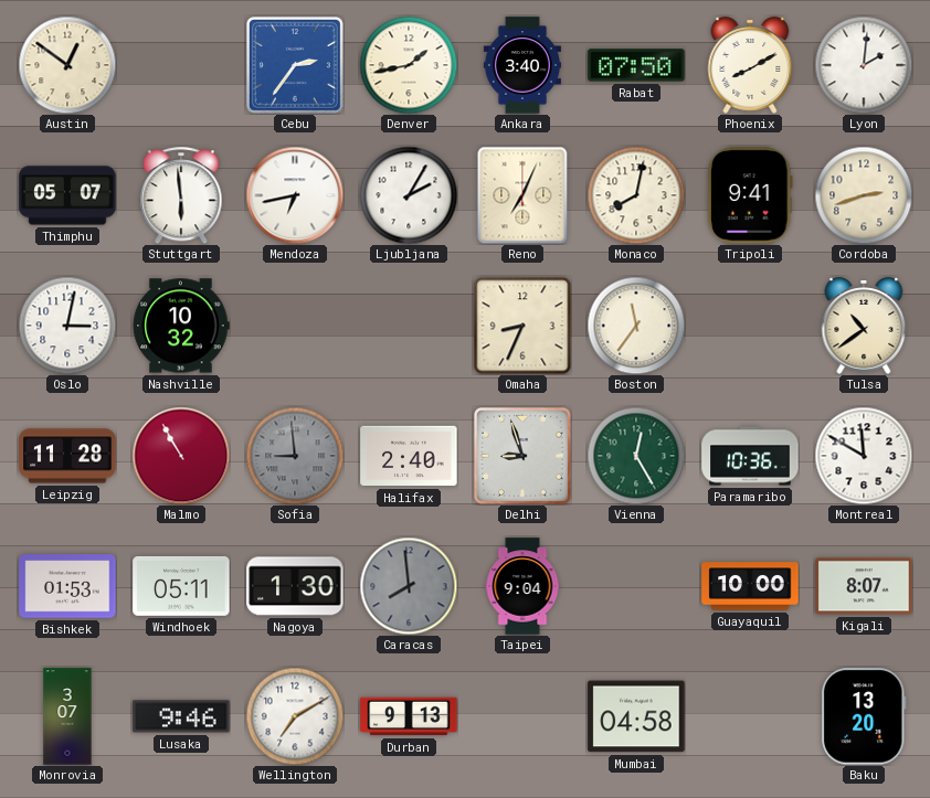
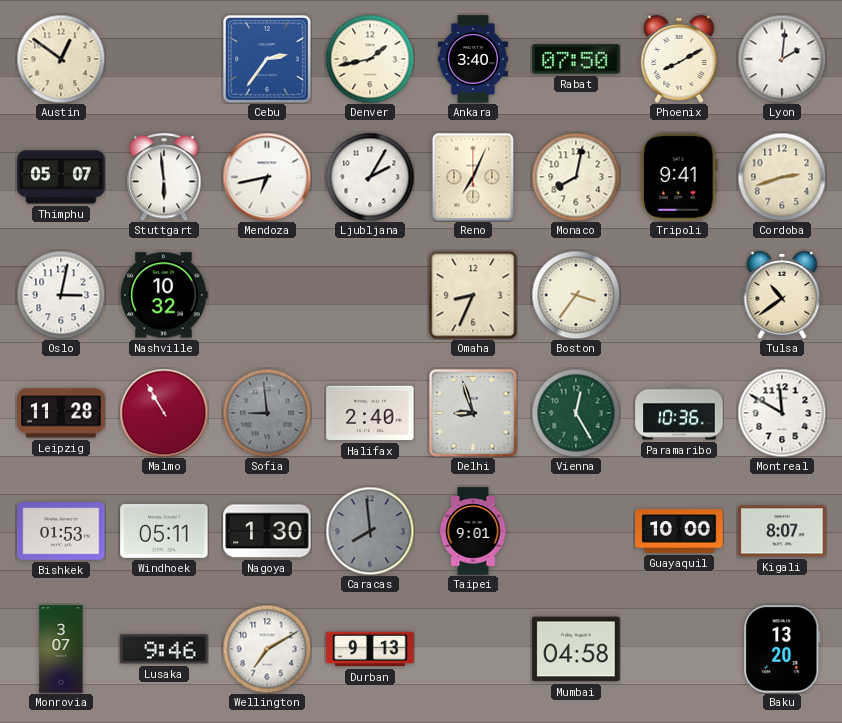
Boston: 11:36 -> 3:36
Taipei: 9:04 -> 9:01
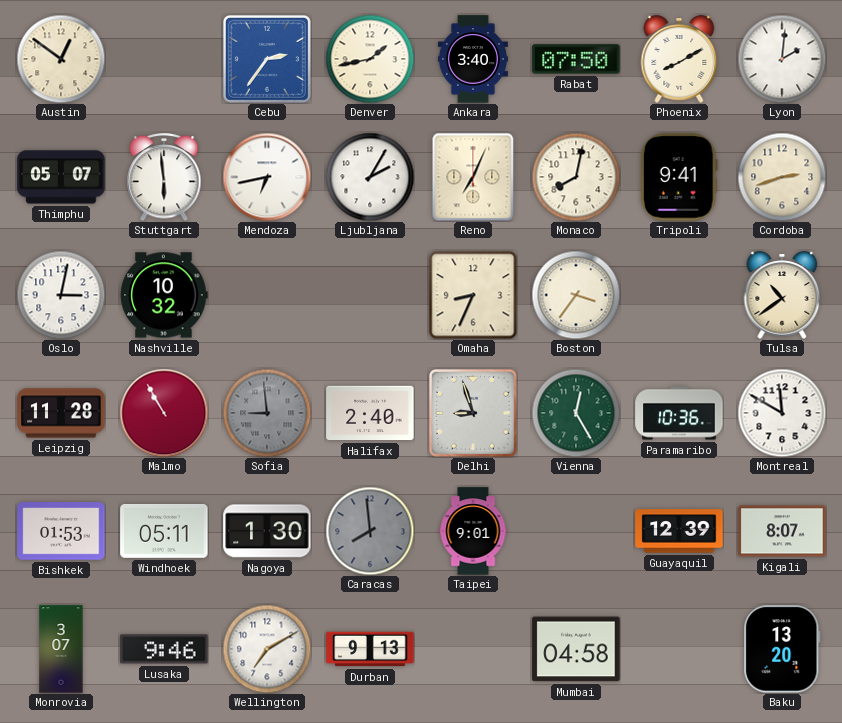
Guayaquil: 10:00 -> 12:39
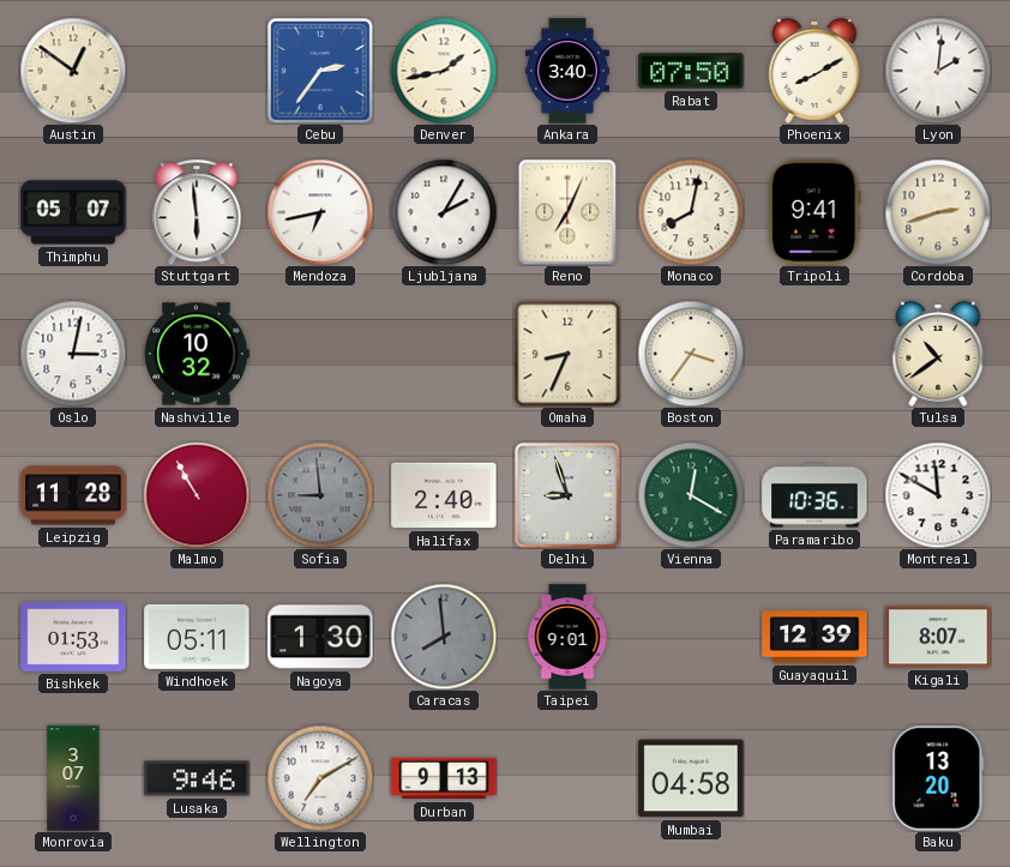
Vienna: 12:25 -> 12:20
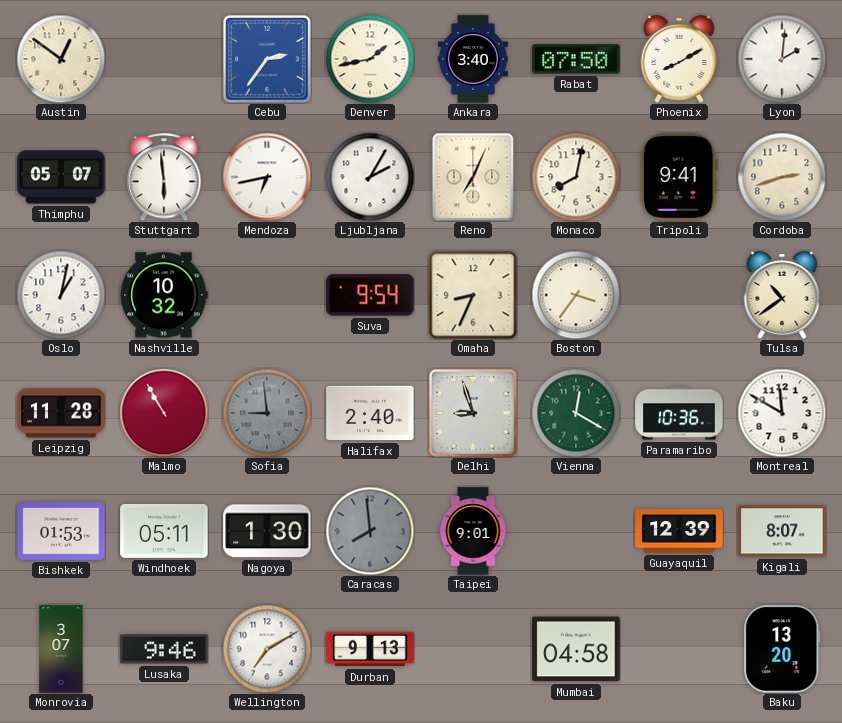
Oslo: 3:02 -> 1:02
Suva: none -> 9:54
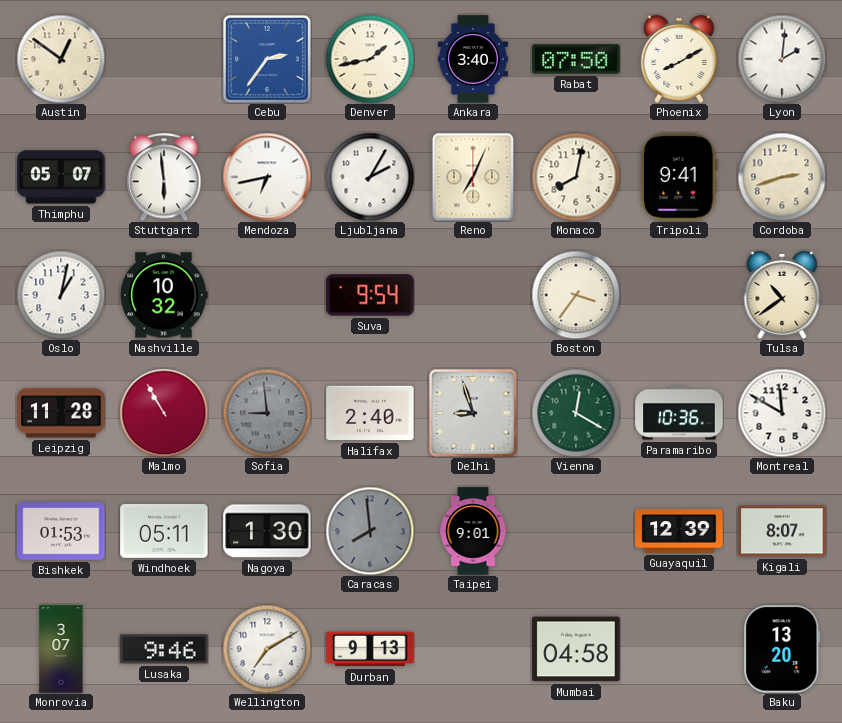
Omaha: 8:34 -> none
